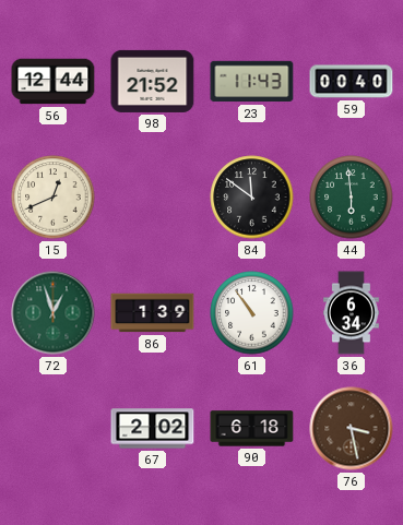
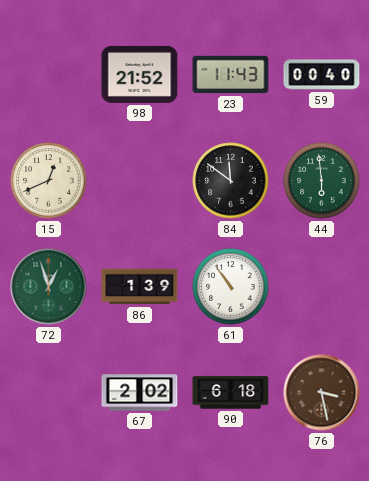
56: 12:44 -> none
36: 6:34 -> none
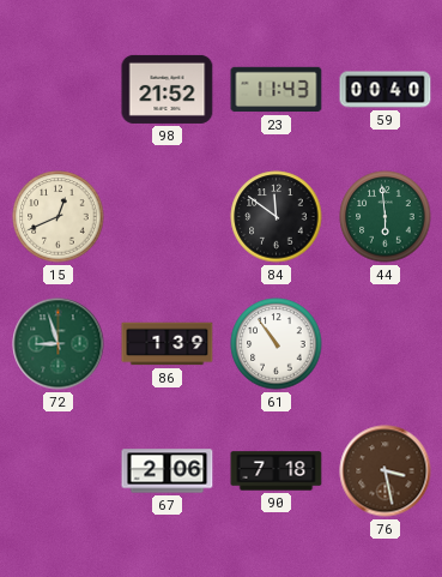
72: 12:57 -> 8:57
67: 2:02 -> 2:06
90: 6:18 -> 7:18
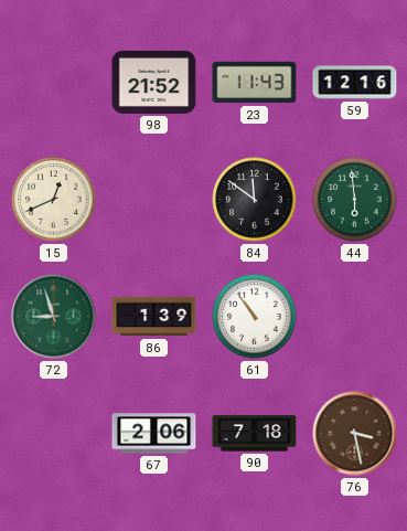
59: 00:40 -> 12:16
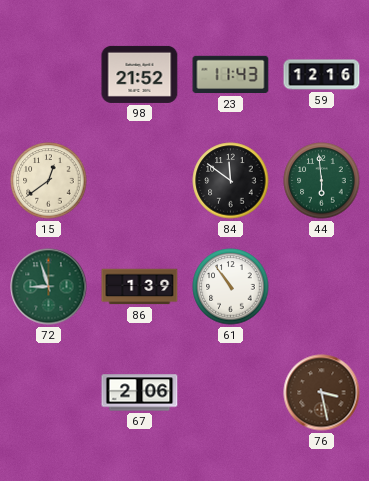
15: 12:41 -> 12:39
90: 7:18 -> none
